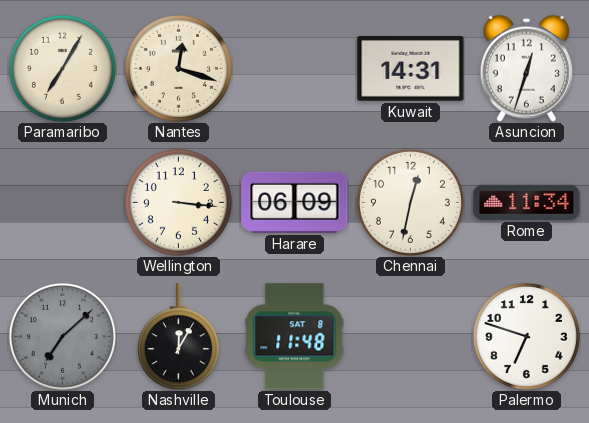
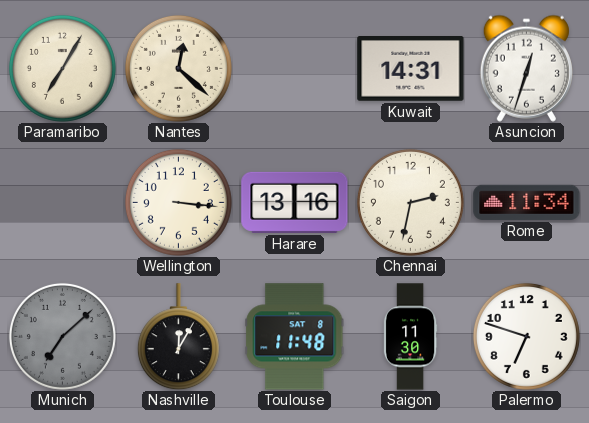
Nantes: 12:18 -> 12:22
Harare: 06:09 -> 13:16
Chennai: 12:32 -> 2:32
Saigon: none -> 11:30
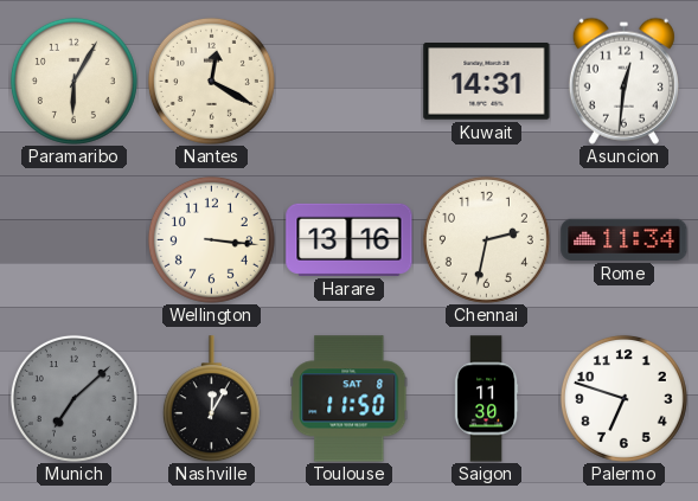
Paramaribo: 7:05 -> 6:05
Nantes: 12:22 -> 12:20
Asuncion: 12:33 -> 12:31
Toulouse: 11:48 -> 11:50
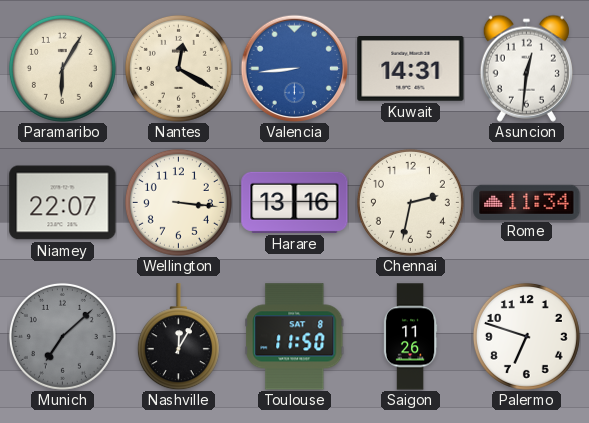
Valencia: none -> 8:44
Niamey: none -> 22:07
Saigon: 11:30 -> 11:26
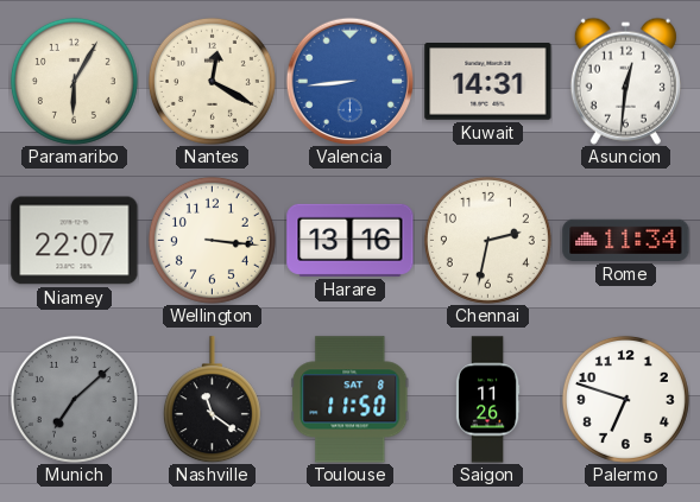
Nashville: 12:05 -> 11:21
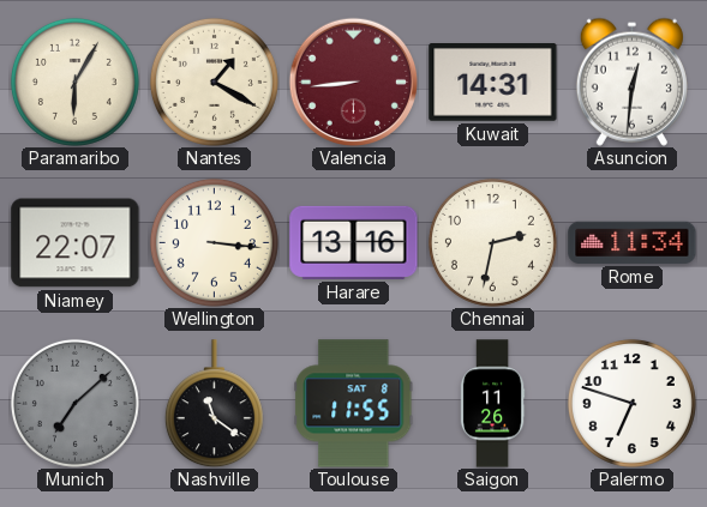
Nantes: 12:20 -> 1:20
Valencia dial: blue -> burgundy
Toulouse: 11:50 -> 11:55
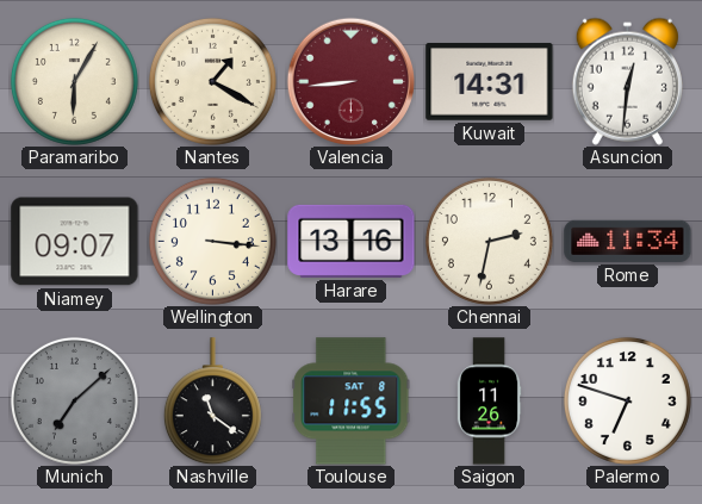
Niamey: 22:07 -> 09:07
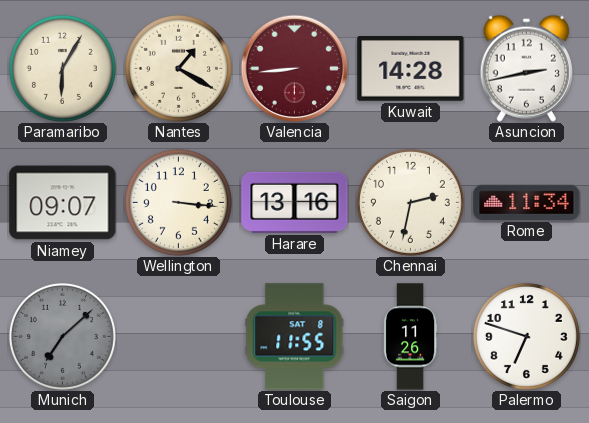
Kuwait: 14:31 -> 14:28
Asuncion: 12:31 -> 2:43
Nashville: 11:21 -> none
